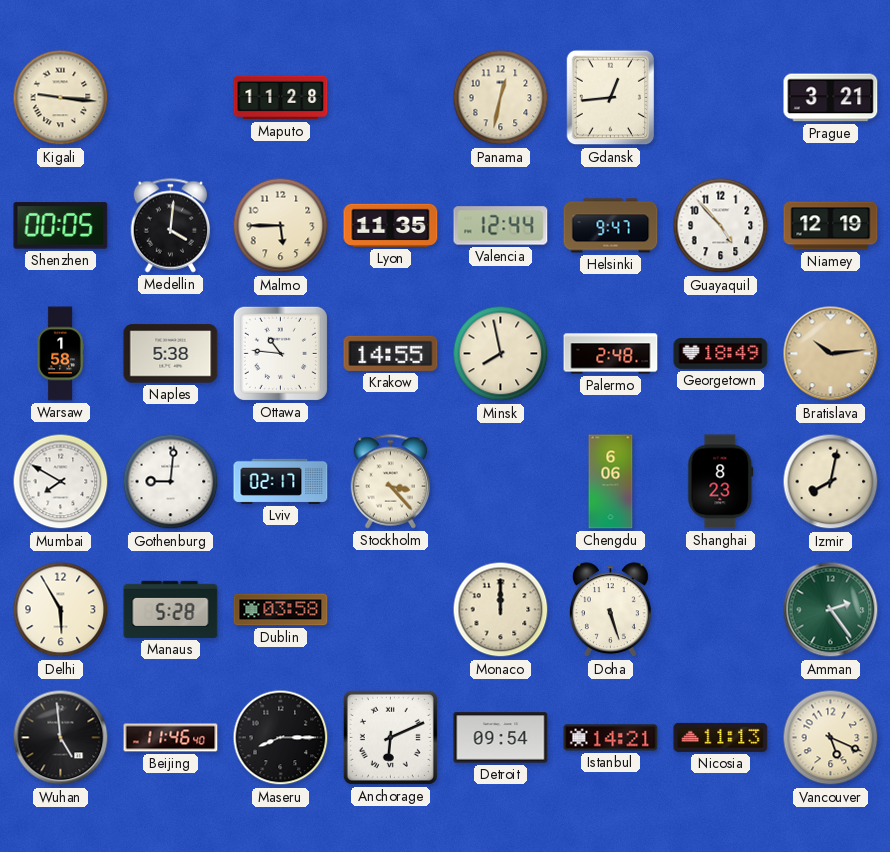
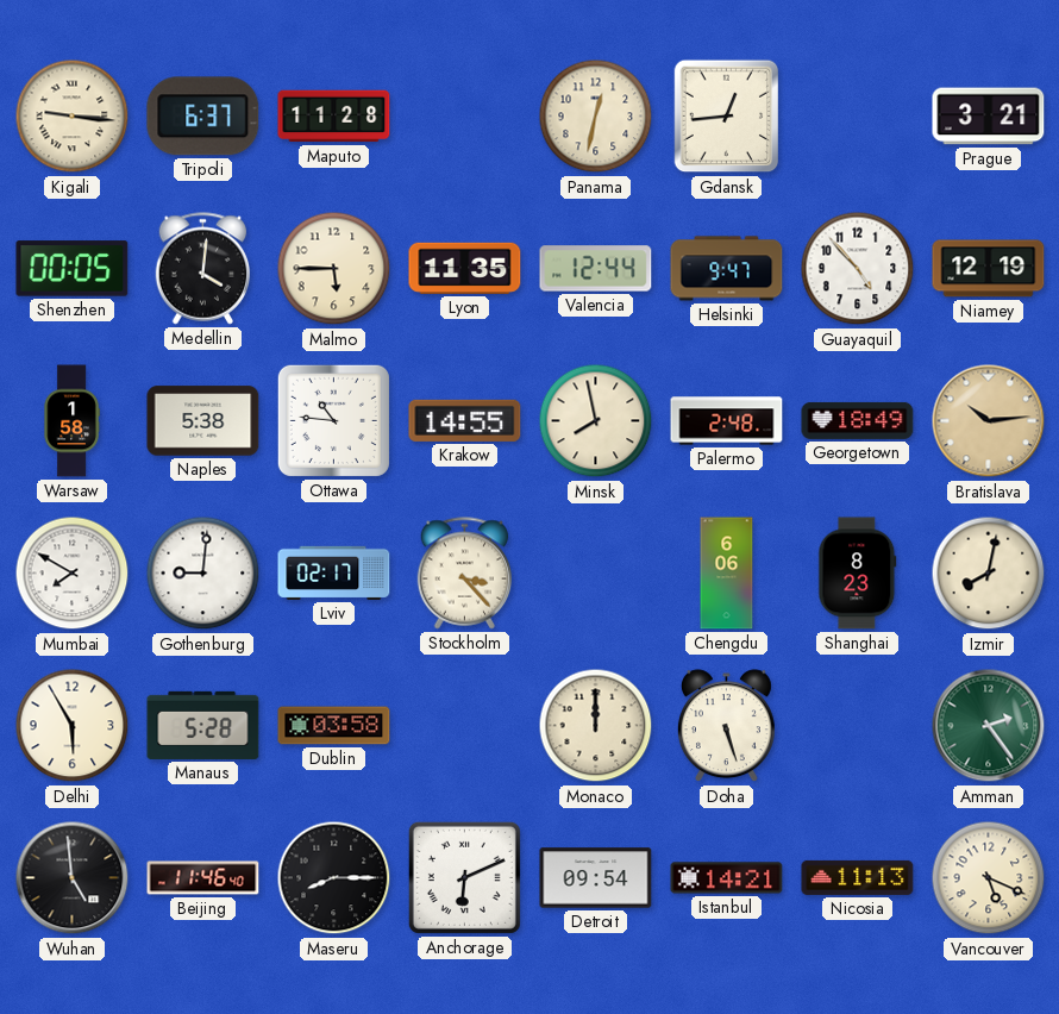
Tripoli: none -> 6:37
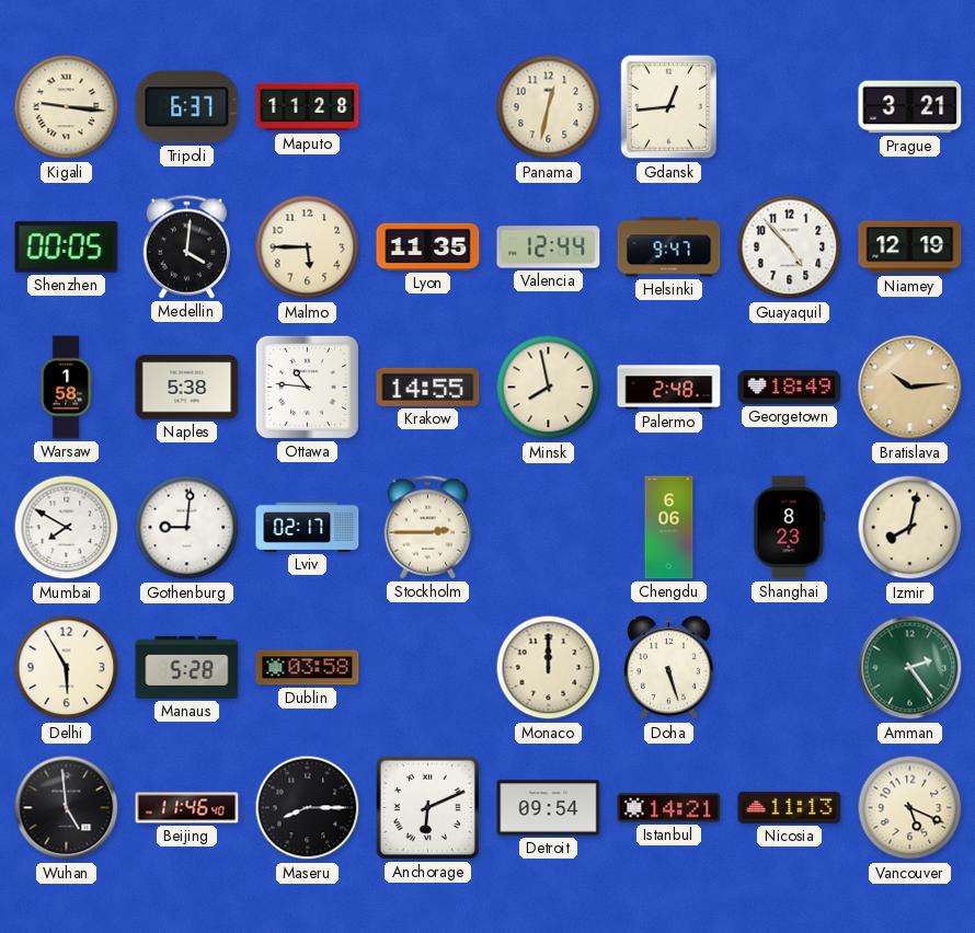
Stockholm: 3:23 -> 2:45
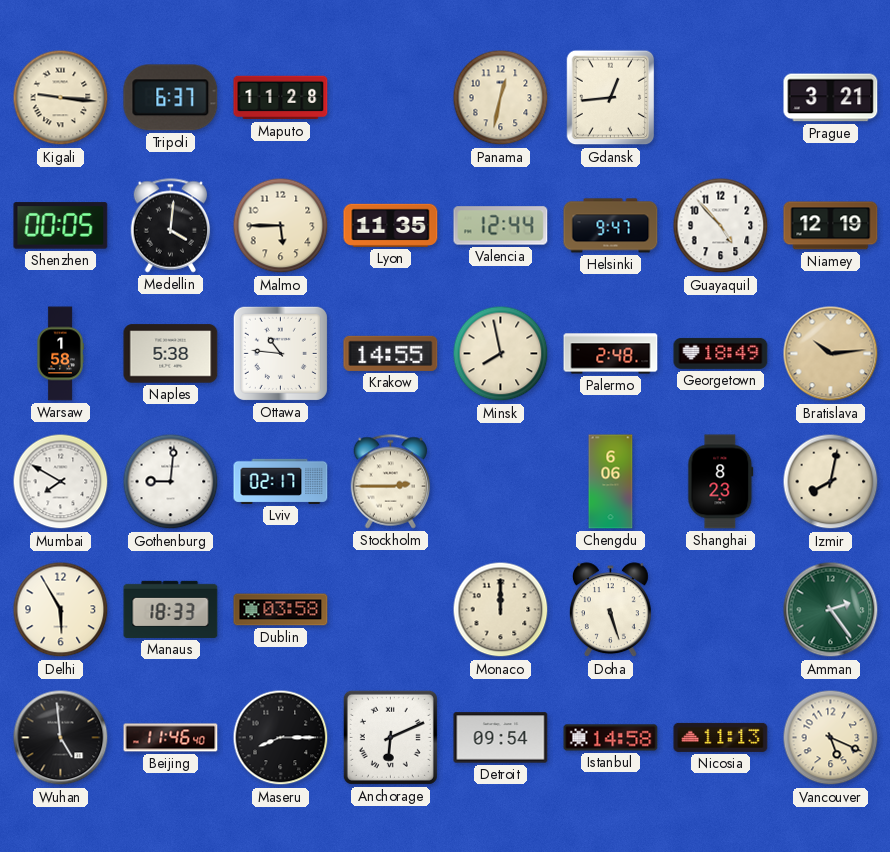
Manaus: 5:28 -> 18:33
Istanbul: 14:21 -> 14:58
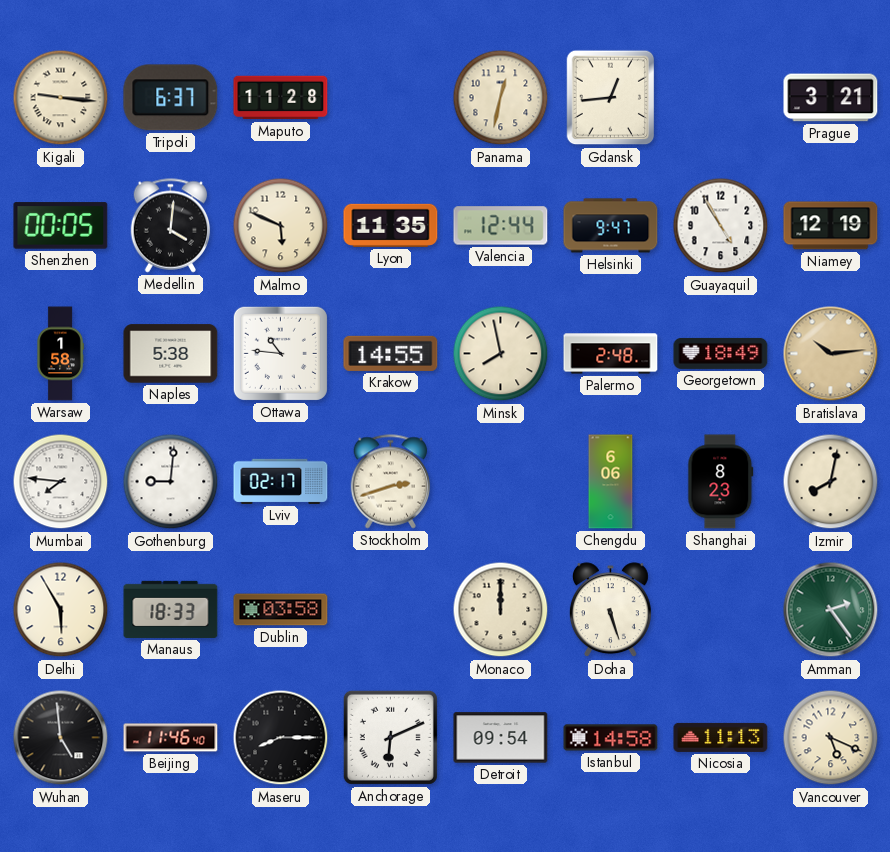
Malmo: 5:45 -> 5:49
Guayaquil: 4:53 -> 4:55
Mumbai: 7:50 -> 7:46
Stockholm: 2:45 -> 2:42
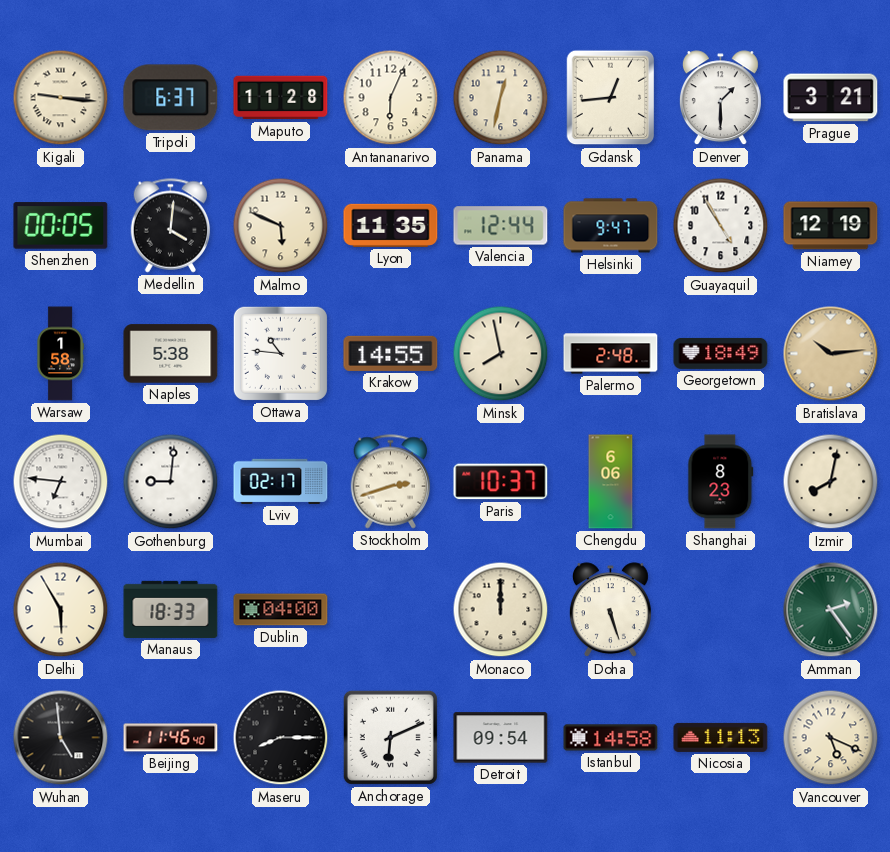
Antananarivo: none -> 6:04
Denver: none -> 1:30
Mumbai: 7:46 -> 6:46
Paris: none -> 10:37
Dublin: 03:58 -> 04:00
